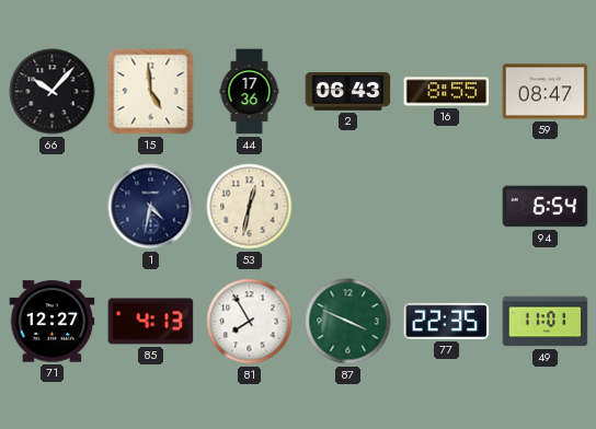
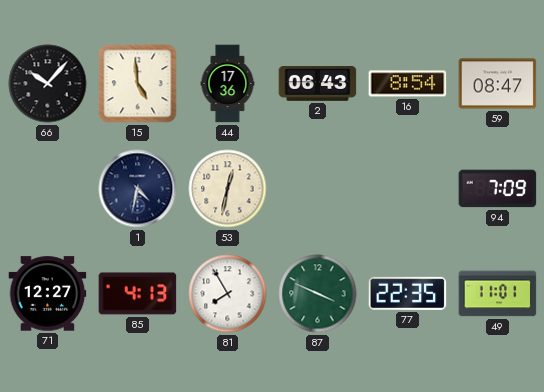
16: 8:55 -> 8:54
94: 6:54 -> 7:09
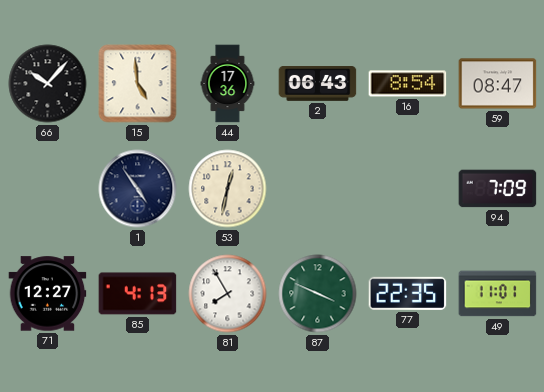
1: 4:32 -> 4:54
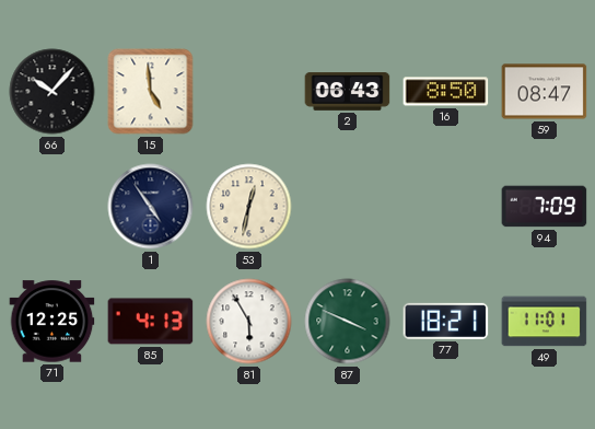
44: 17:36 -> none
16: 8:54 -> 8:50
71: 12:27 -> 12:25
81: 7:55 -> 5:55
77: 22:35 -> 18:21
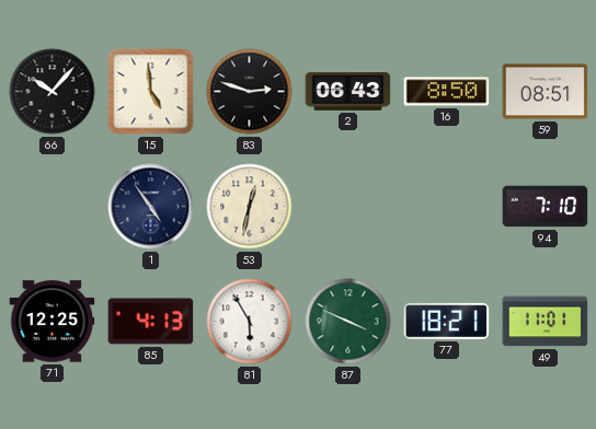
83: none -> 2:48
59: 08:47 -> 08:51
94: 7:09 -> 7:10
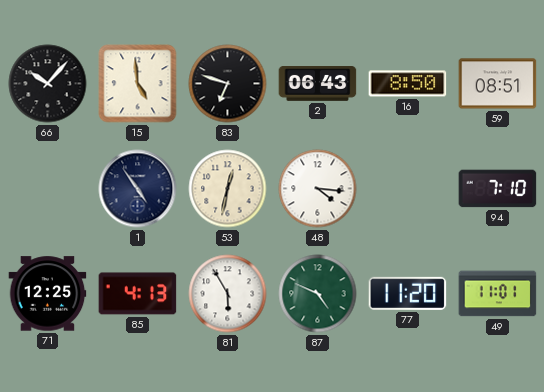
83: 2:48 -> 6:48
48: none -> 4:16
87: 3:49 -> 4:49
77: 18:21 -> 11:20
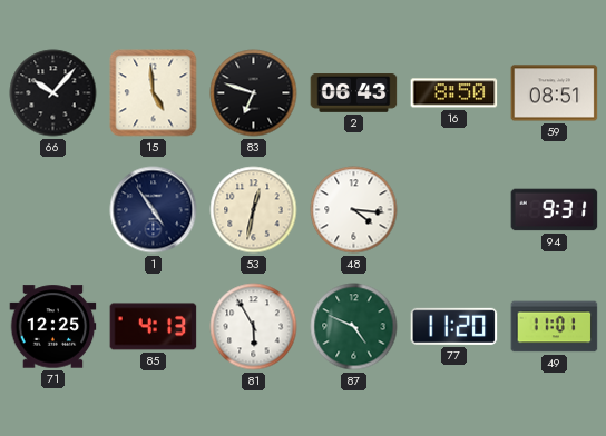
94: 7:10 -> 9:31
